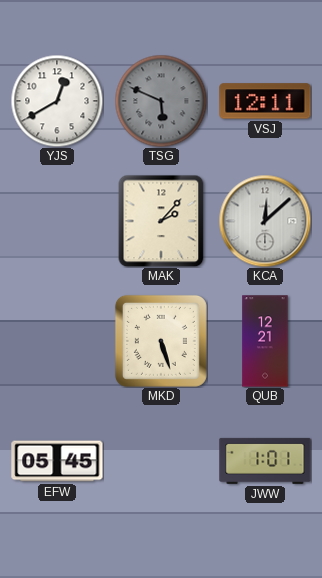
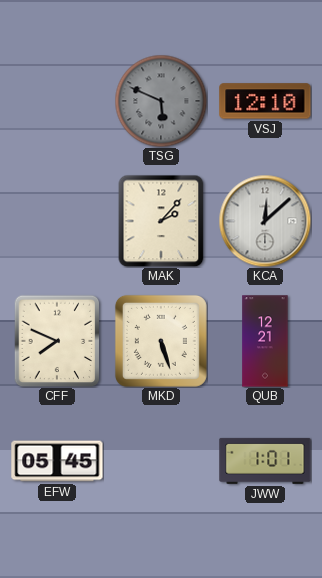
YJS: 12:40 -> none
VSJ: 12:11 -> 12:10
CFF: none -> 7:49
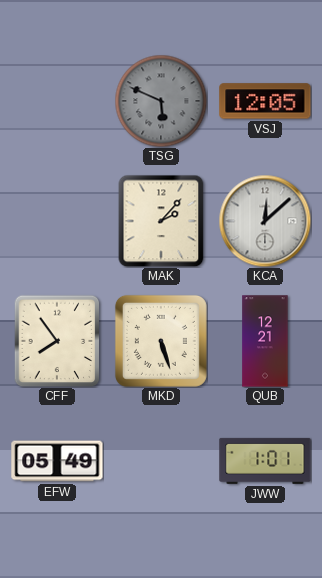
VSJ: 12:10 -> 12:05
CFF: 7:49 -> 7:54
EFW: 05:45 -> 05:49
